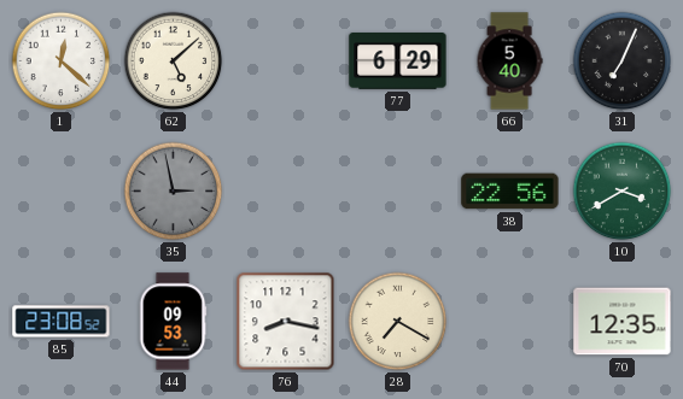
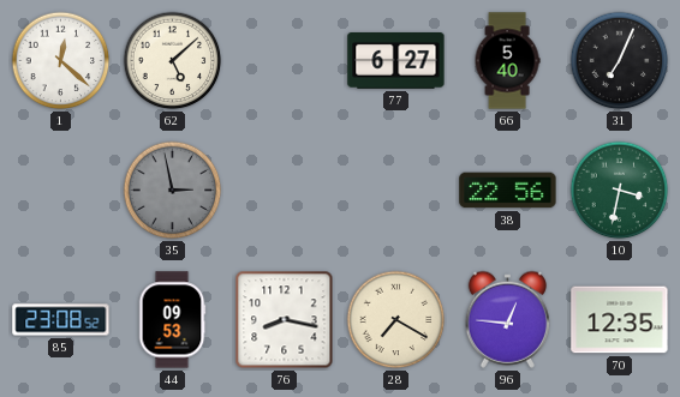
77: 6:29 -> 6:27
10: 3:40 -> 3:32
96: none -> 12:46
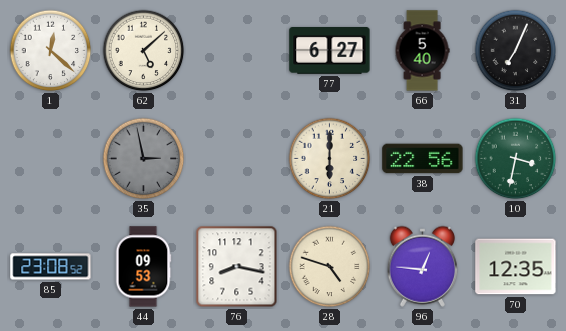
21: none -> 6:00
28: 7:20 -> 4:48
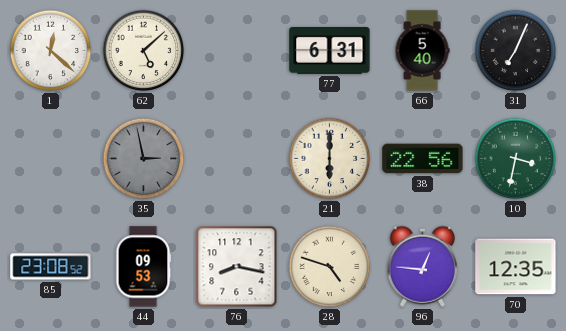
77: 6:27 -> 6:31
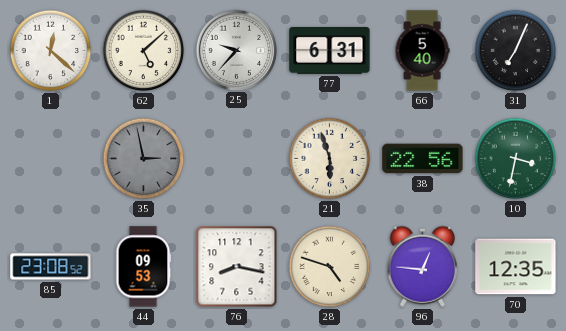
25: none -> 9:37
21: 6:00 -> 5:57
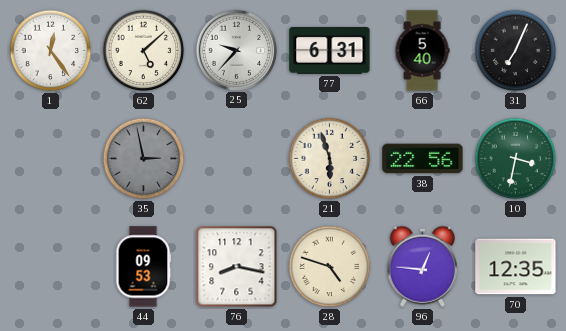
1: 12:22 -> 12:24
85: 23:08 -> none
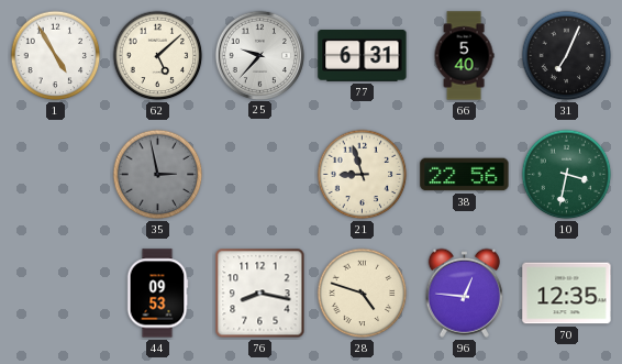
1: 12:24 -> 4:55
21: 5:57 -> 8:57
